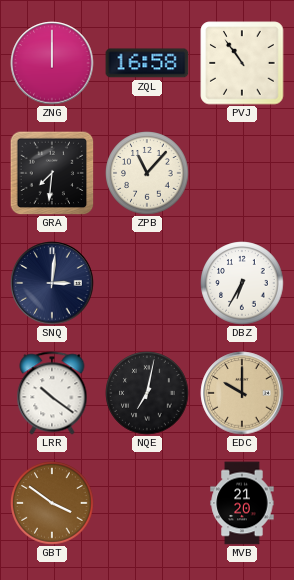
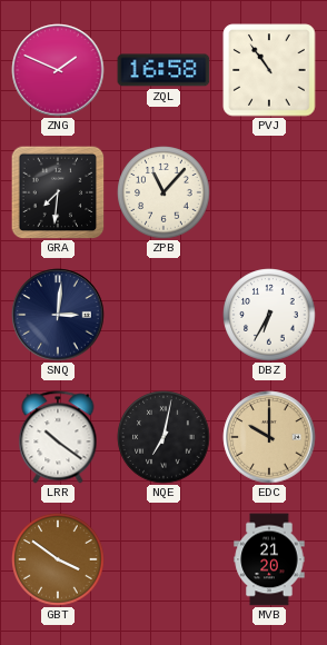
ZNG: 12:00 -> 1:49
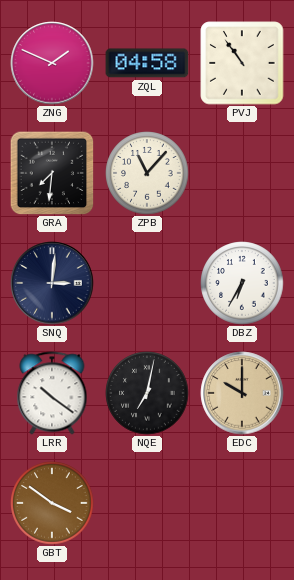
ZQL: 16:58 -> 04:58
MVB: 21:20 -> none
